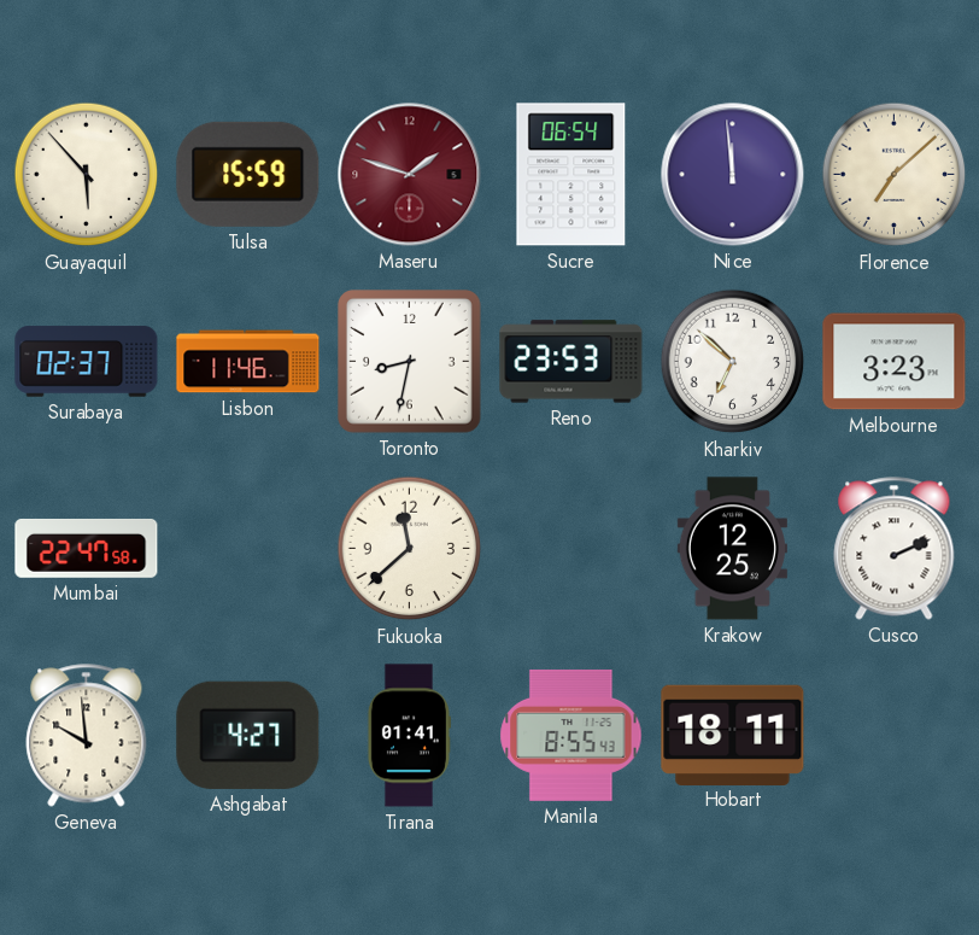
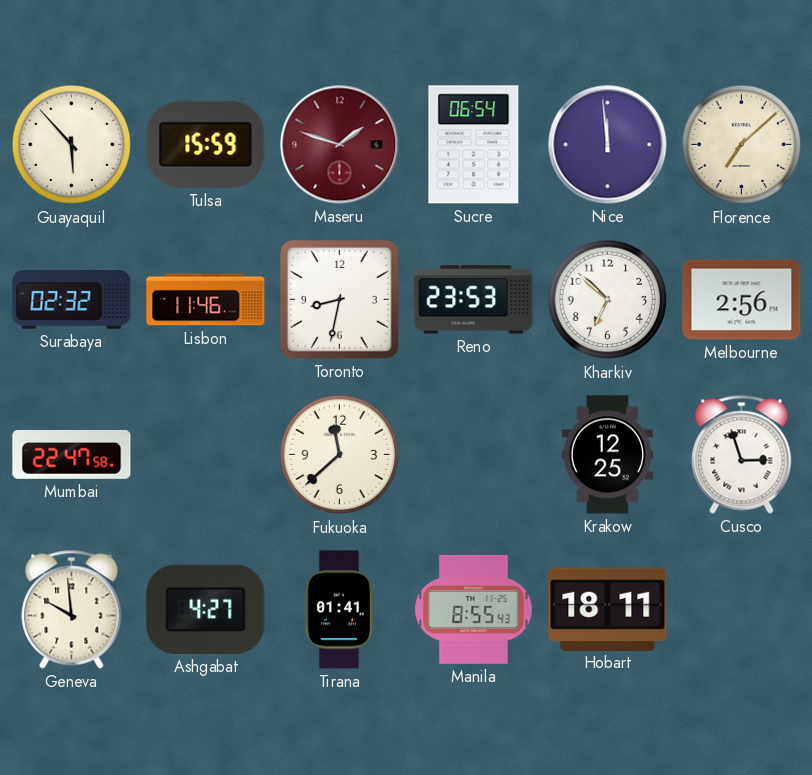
Surabaya: 02:37 -> 02:32
Melbourne: 3:23 -> 2:56
Cusco: 2:11 -> 2:57
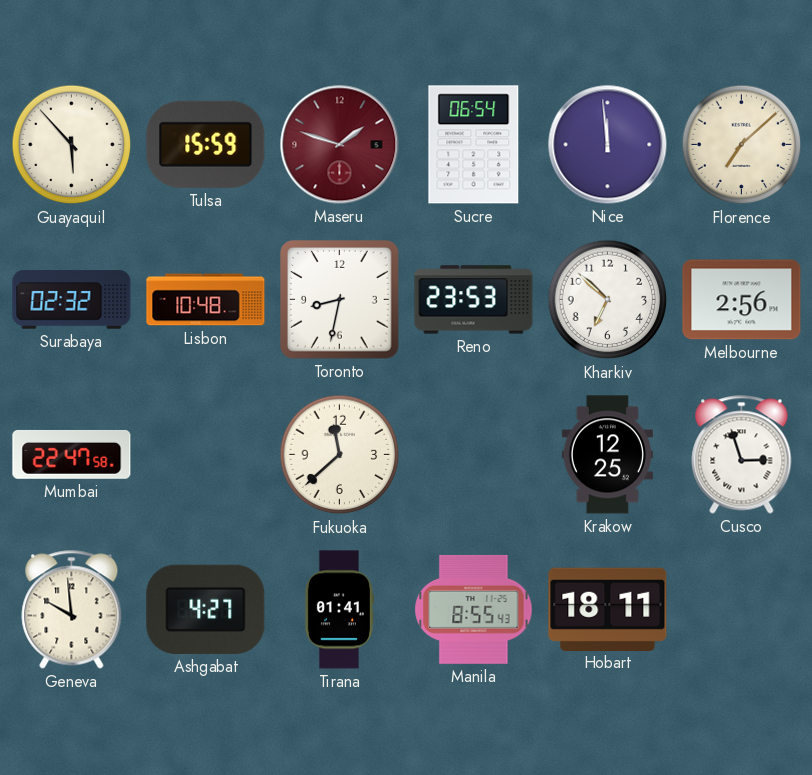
Lisbon: 11:46 -> 10:48
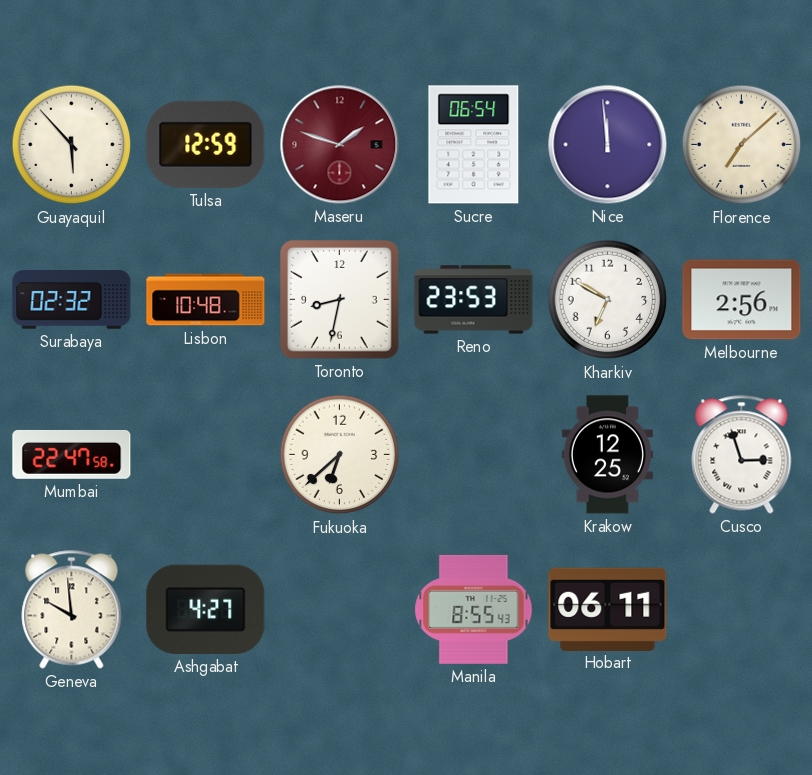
Tulsa: 15:59 -> 12:59
Kharkiv: 6:52 -> 6:50
Fukuoka: 11:38 -> 6:38
Tirana: 01:41 -> none
Hobart: 18:11 -> 06:11
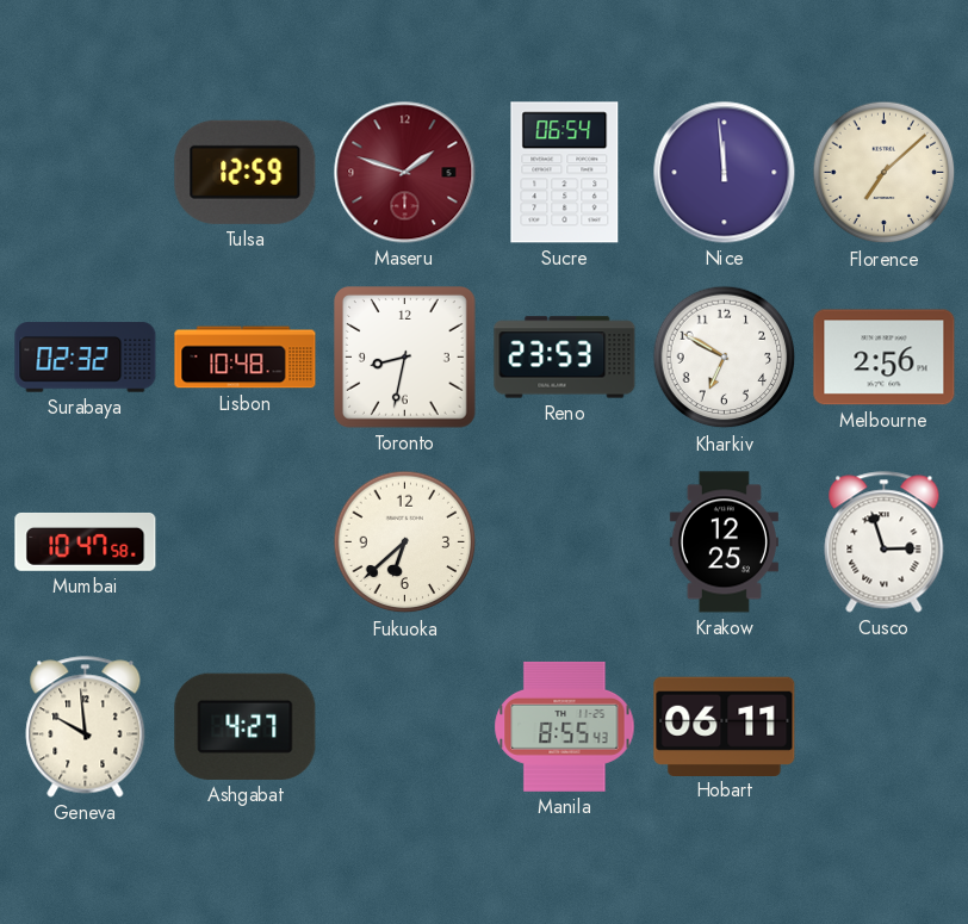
Guayaquil: 5:53 -> none
Mumbai: 22:47 -> 10:47
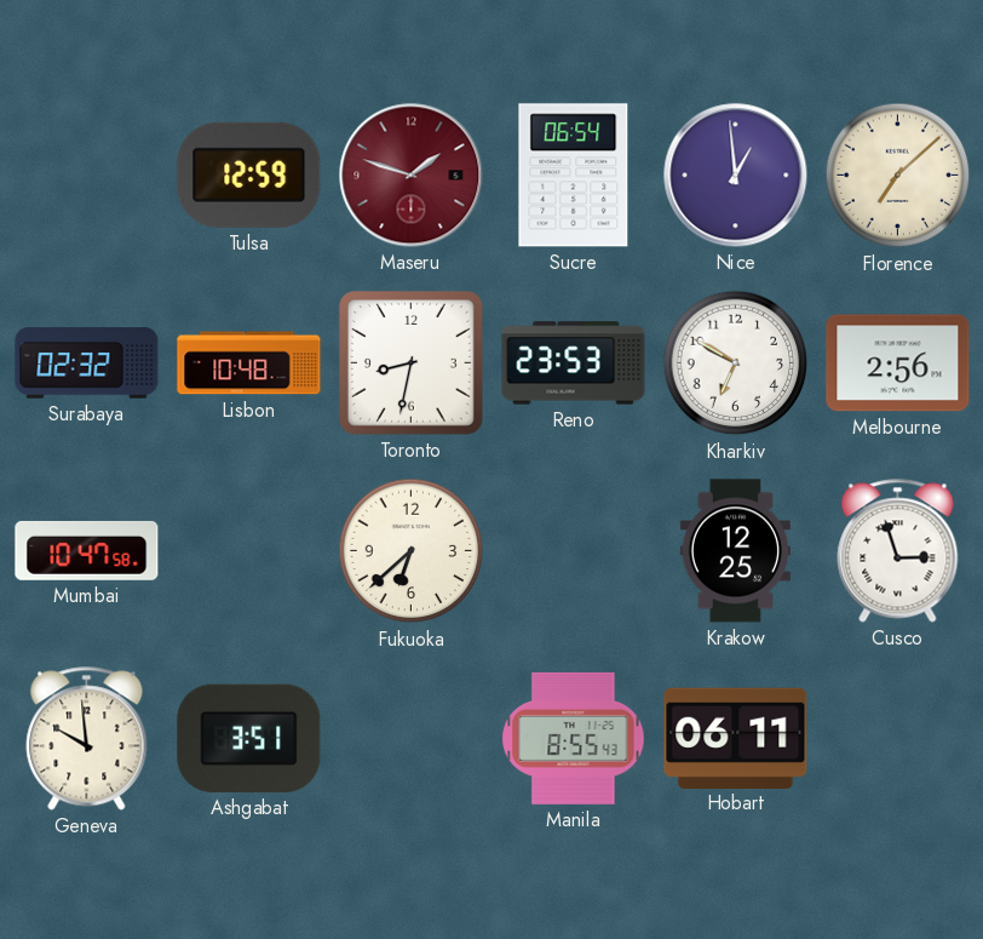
Nice: 11:59 -> 12:59
Ashgabat: 4:27 -> 3:51
